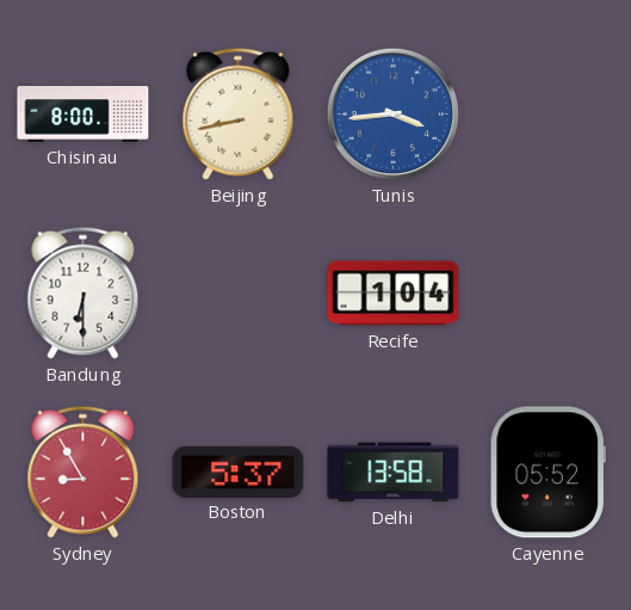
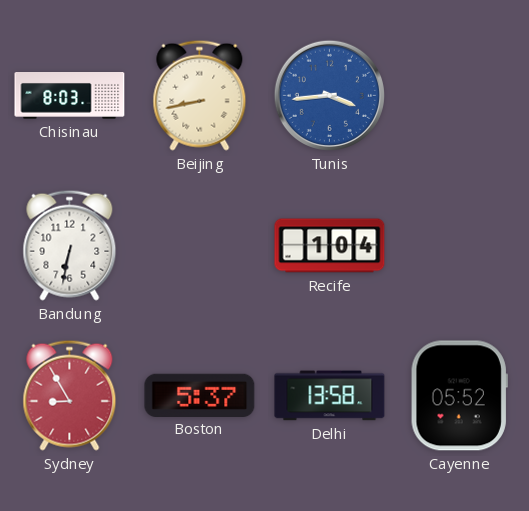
Chisinau: 8:00 -> 8:03
Bandung: 6:30 -> 6:32
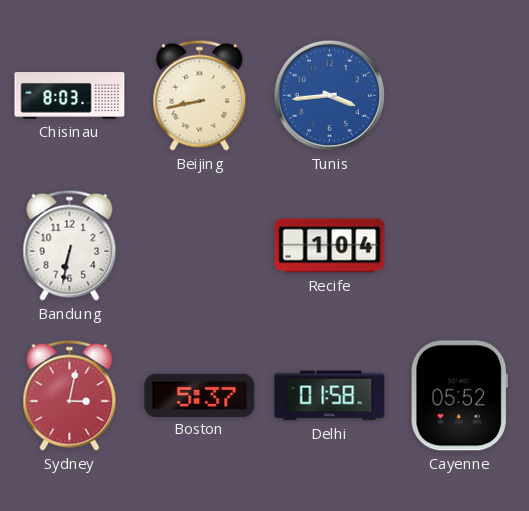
Sydney: 8:55 -> 3:02
Delhi: 13:58 -> 01:58
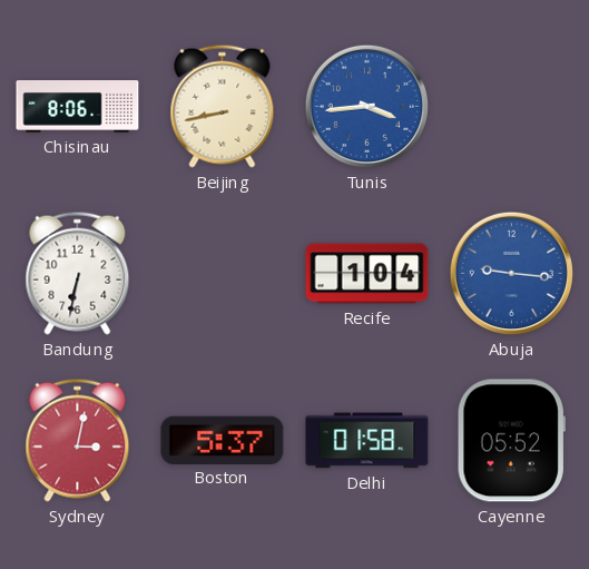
Chisinau: 8:03 -> 8:06
Abuja: none -> 9:16
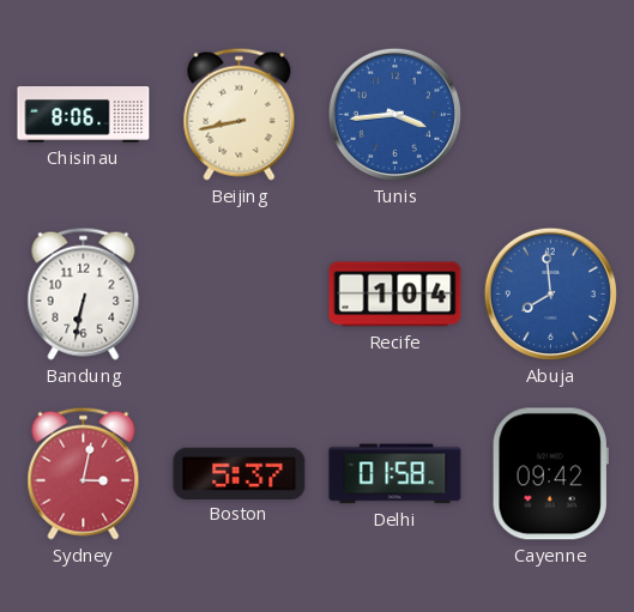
Abuja: 9:16 -> 7:59
Cayenne: 05:52 -> 09:42
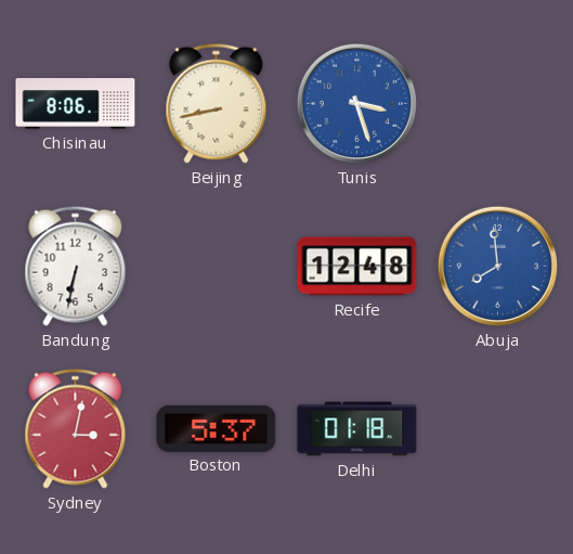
Tunis: 3:44 -> 3:27
Recife: 1:04 -> 12:48
Delhi: 01:58 -> 01:18
Cayenne: 09:42 -> none
